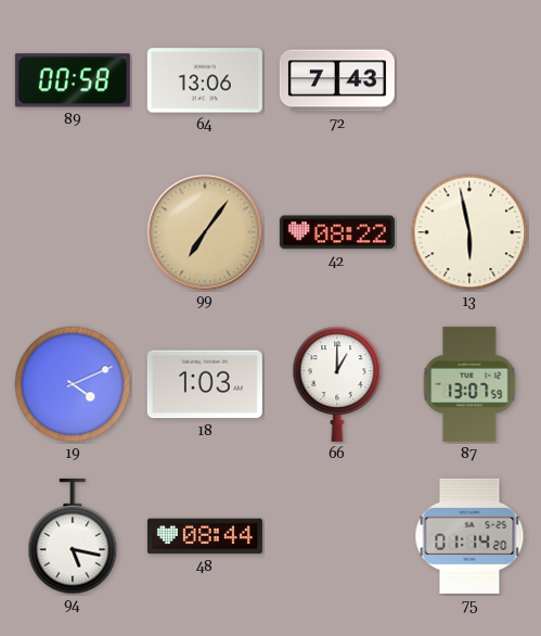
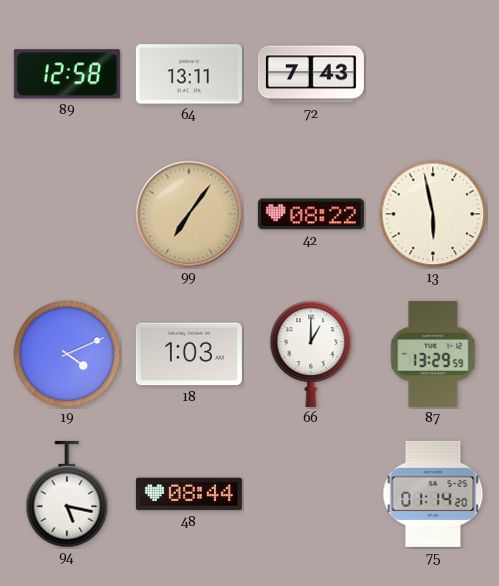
89: 00:58 -> 12:58
64: 13:06 -> 13:11
87: 13:07 -> 13:29
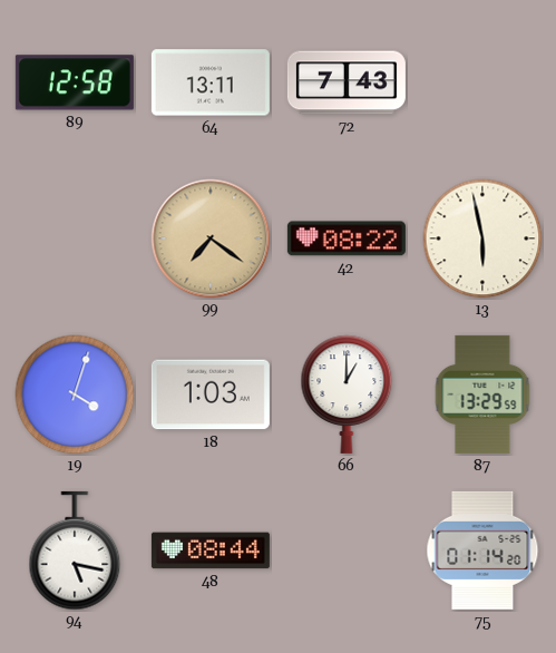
99: 7:06 -> 7:21
19: 4:11 -> 4:03
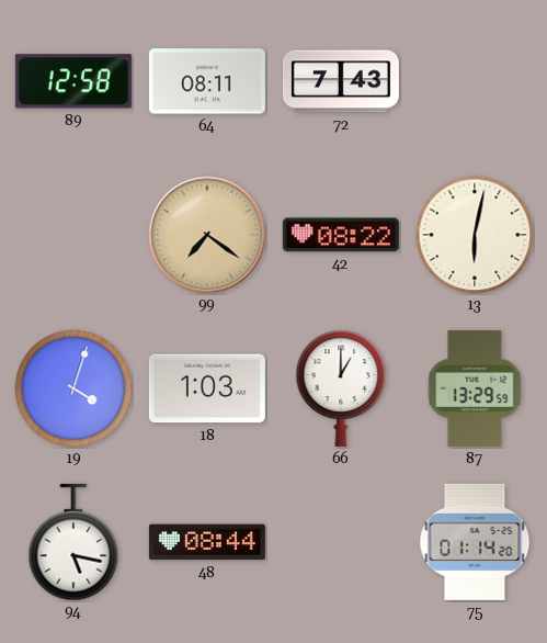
64: 13:11 -> 08:11
13: 5:58 -> 6:02
